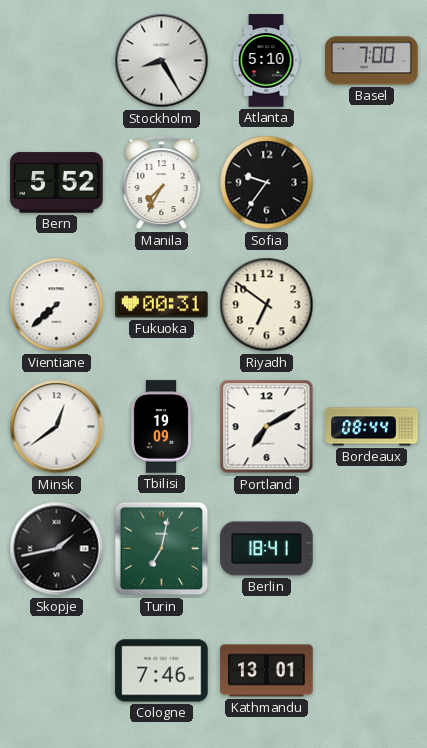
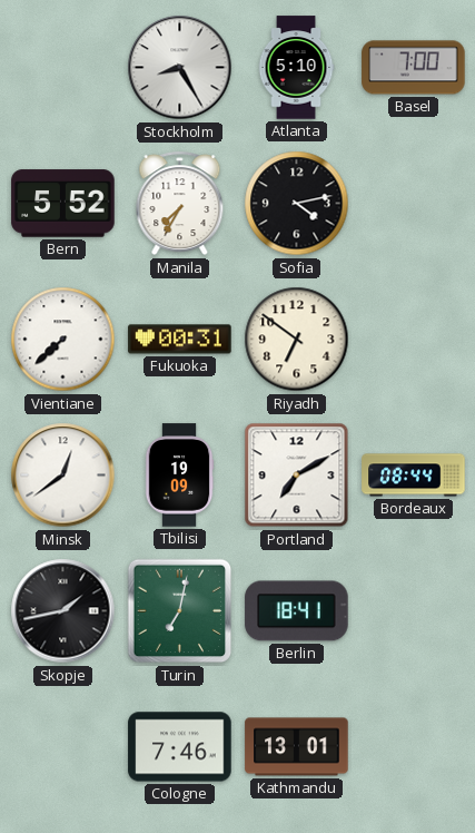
Sofia: 9:36 -> 4:13
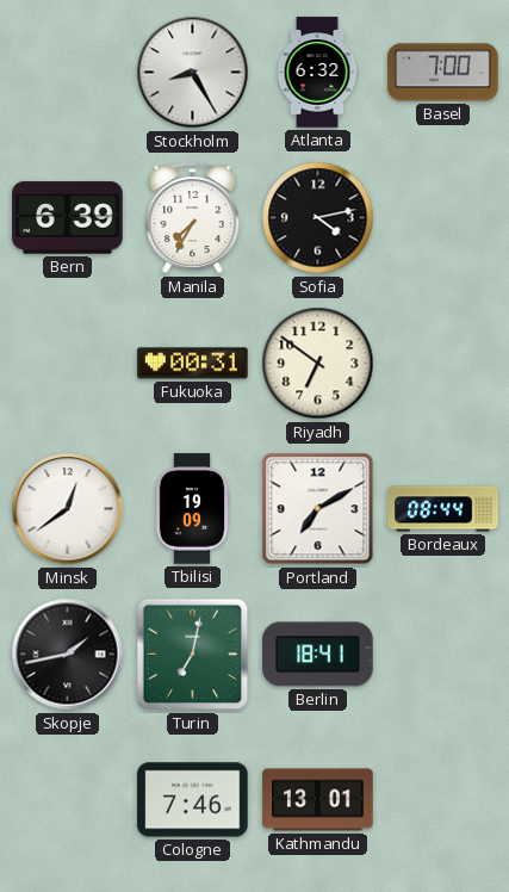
Atlanta: 5:10 -> 6:32
Bern: 5:52 -> 6:39
Vientiane: 7:38 -> none
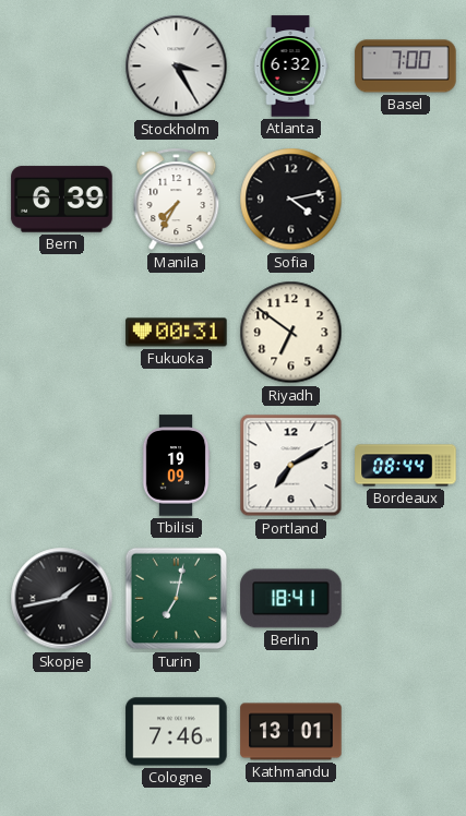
Stockholm: 8:25 -> 3:25
Minsk: 12:39 -> none
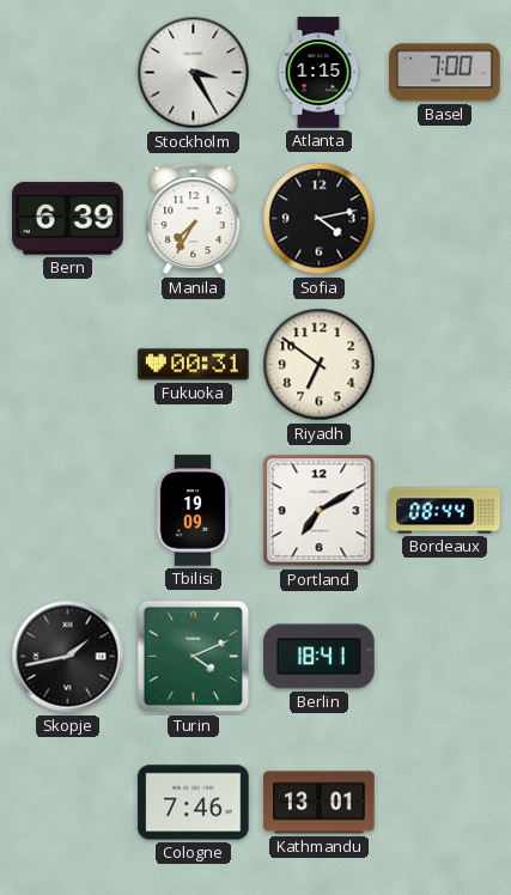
Atlanta: 6:32 -> 1:15
Turin: 7:02 -> 4:11
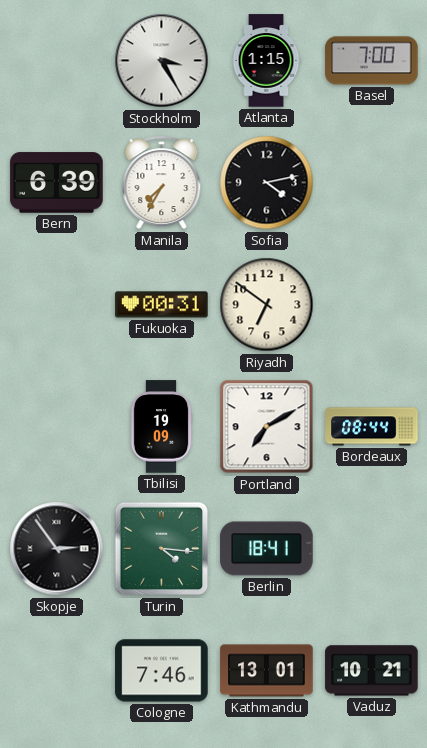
Skopje: 1:43 -> 2:54
Turin: 4:11 -> 4:16
Vaduz: none -> 10:21
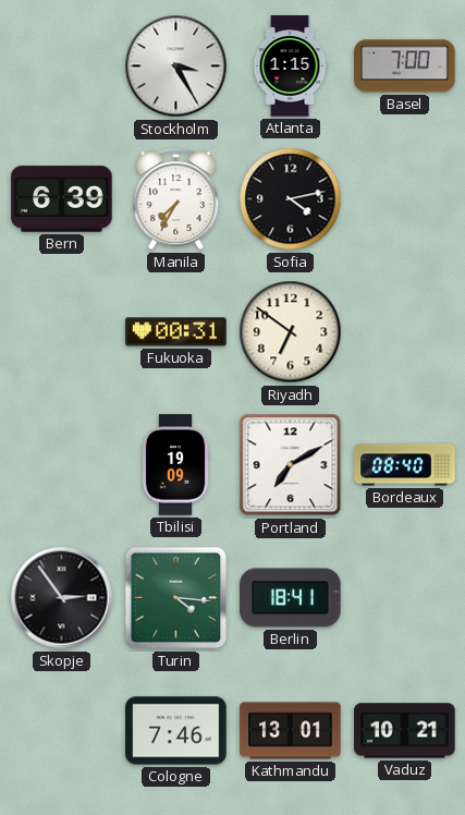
Bordeaux: 08:44 -> 08:40
